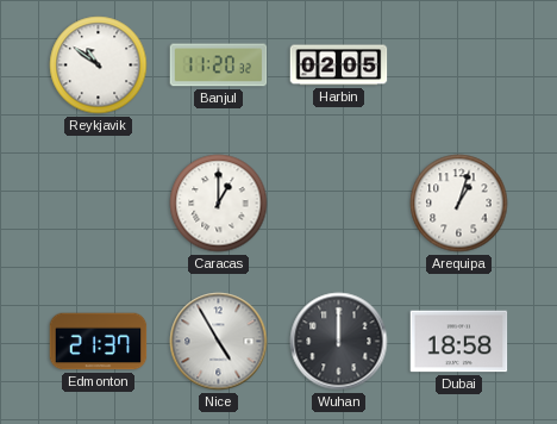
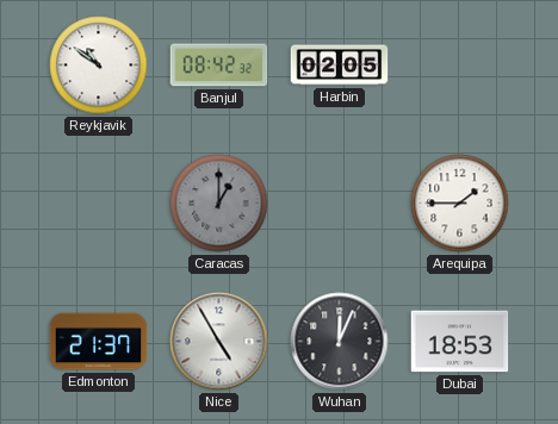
Banjul: 11:20 -> 08:42
Caracas dial: white -> grey
Arequipa: 1:03 -> 1:45
Wuhan: 12:00 -> 12:04
Dubai: 18:58 -> 18:53
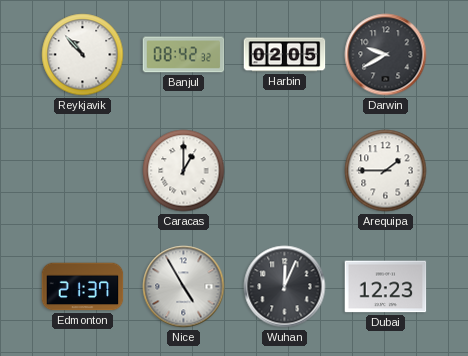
Reykjavik: 10:51 -> 10:53
Darwin: none -> 9:40
Caracas dial: grey -> white
Dubai: 18:53 -> 12:23
